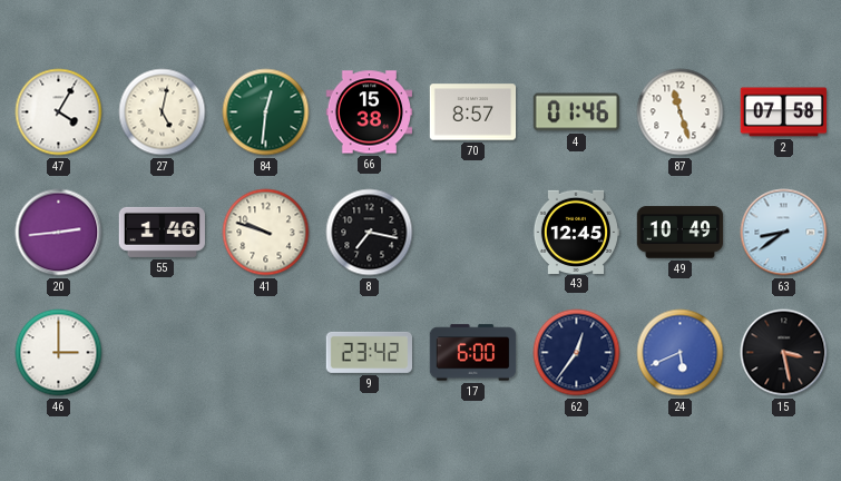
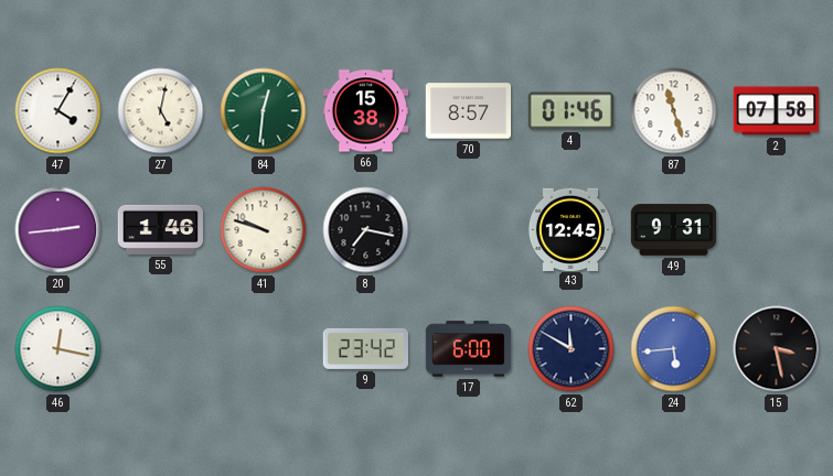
49: 10:49 -> 9:31
63: 8:39 -> none
46: 3:00 -> 12:17
62: 12:36 -> 11:50
24: 5:41 -> 5:44
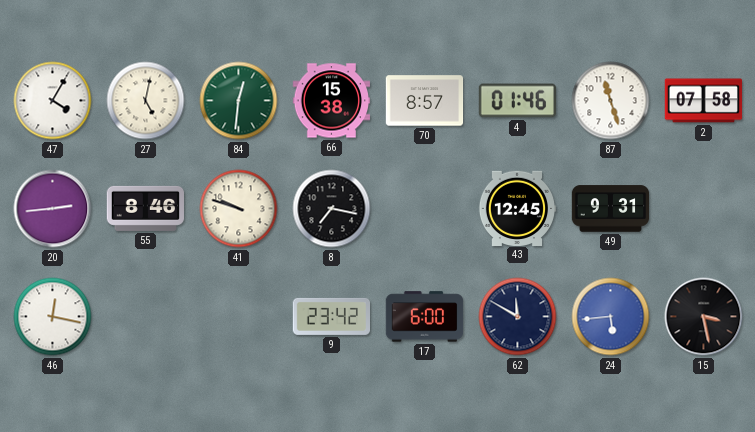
55: 1:46 -> 8:46
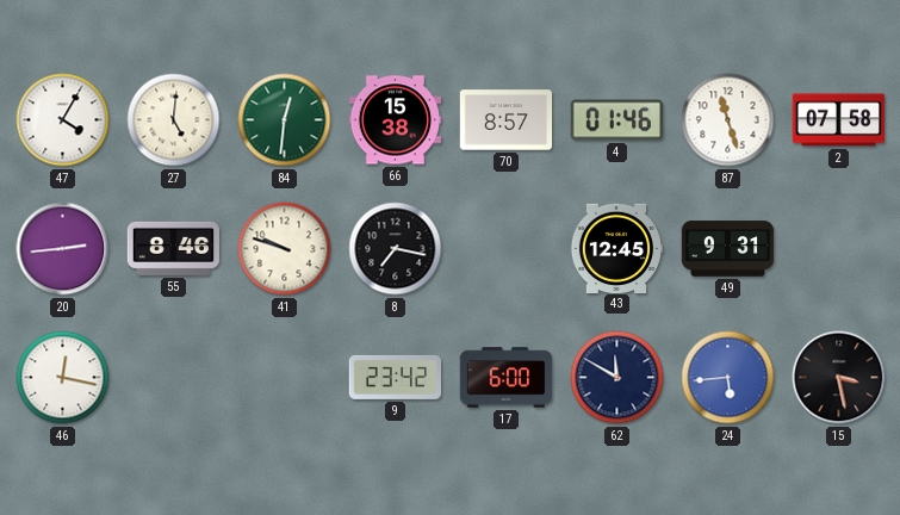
27: 5:02 -> 5:01
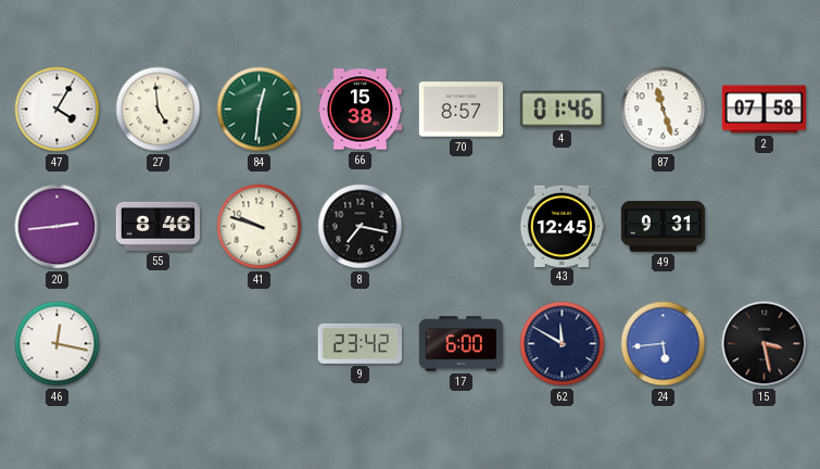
27: 5:01 -> 4:59
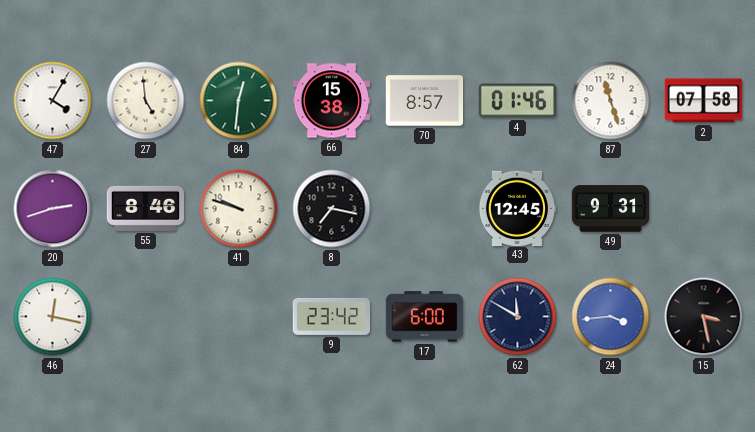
20: 2:44 -> 2:42
24: 5:44 -> 3:44
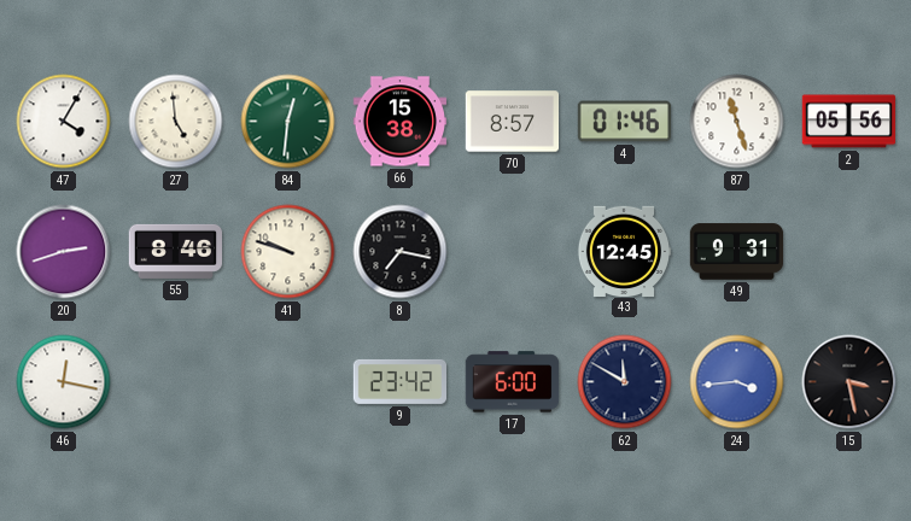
2: 07:58 -> 05:56
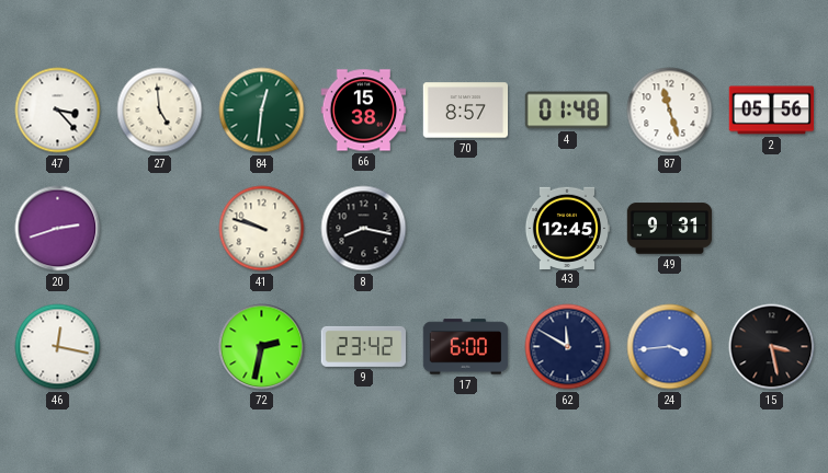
47: 4:05 -> 3:23
4: 01:46 -> 01:48
55: 8:46 -> none
8: 7:17 -> 8:17
72: none -> 2:32
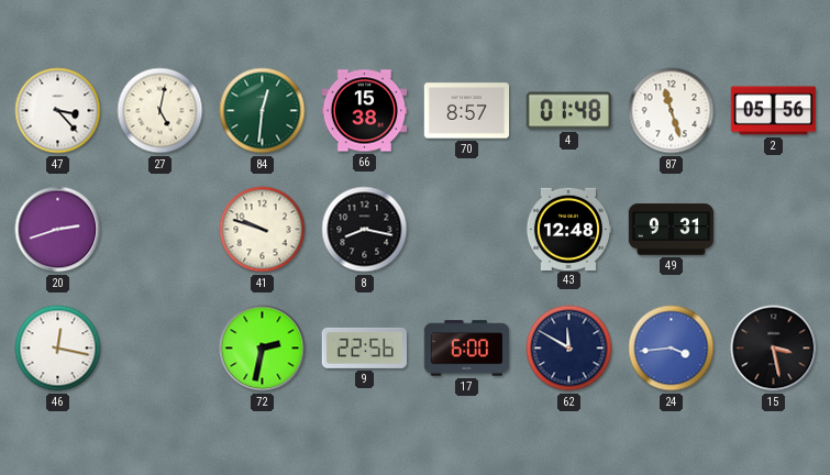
27: 4:59 -> 5:02
43: 12:45 -> 12:48
9: 23:42 -> 22:56
